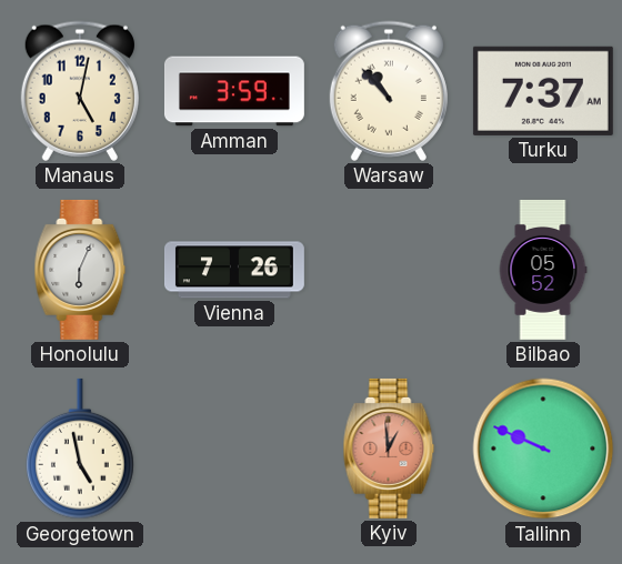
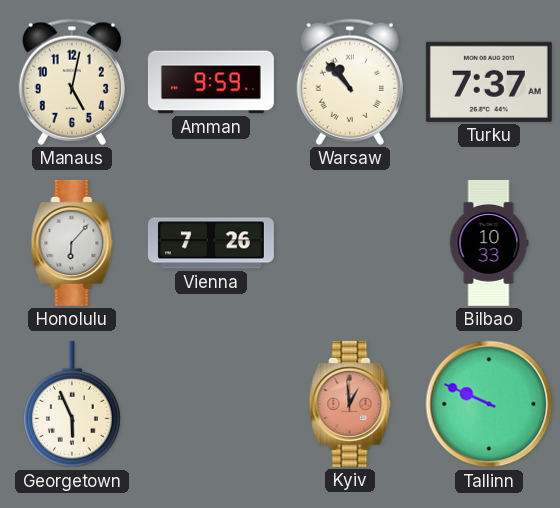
Amman: 3:59 -> 9:59
Honolulu: 6:04 -> 6:07
Bilbao: 05:52 -> 10:33
Georgetown: 4:58 -> 5:56
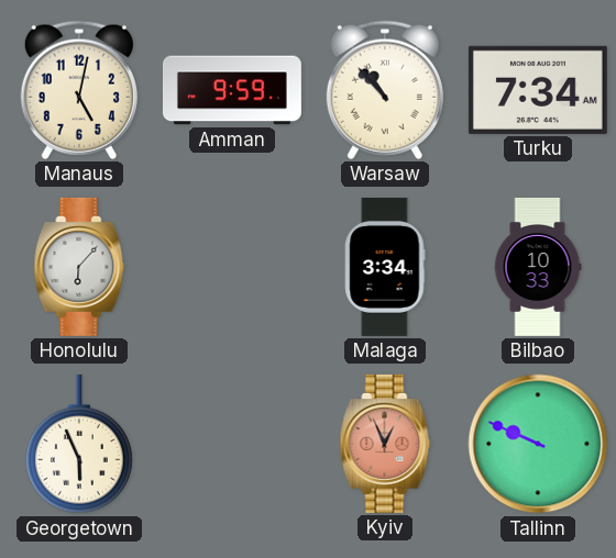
Turku: 7:37 -> 7:34
Vienna: 7:26 -> none
Malaga: none -> 3:34
Kyiv: 12:59 -> 12:56
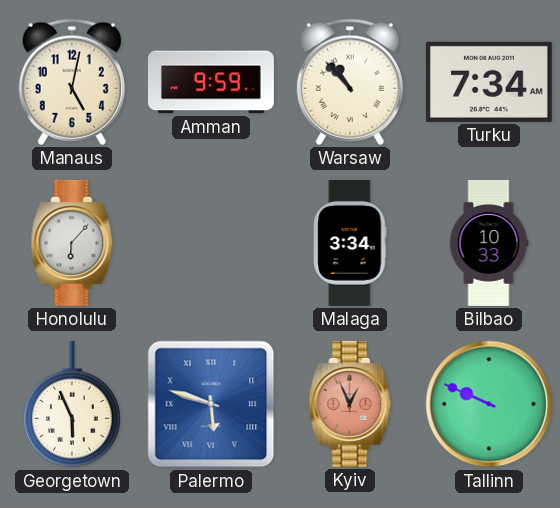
Palermo: none -> 5:48
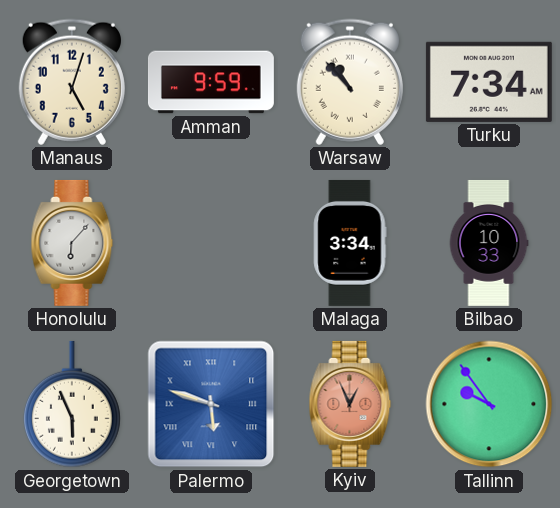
Manaus: 5:02 -> 5:03
Tallinn: 9:49 -> 9:54
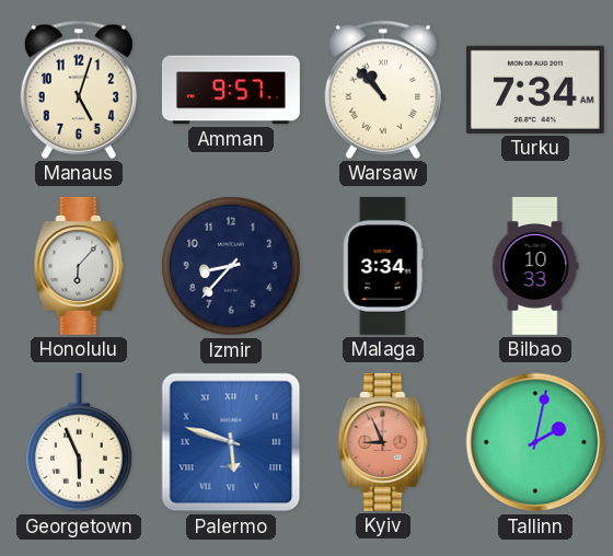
Amman: 9:59 -> 9:57
Izmir: none -> 8:37
Kyiv: 12:56 -> 8:56
Tallinn: 9:54 -> 2:02
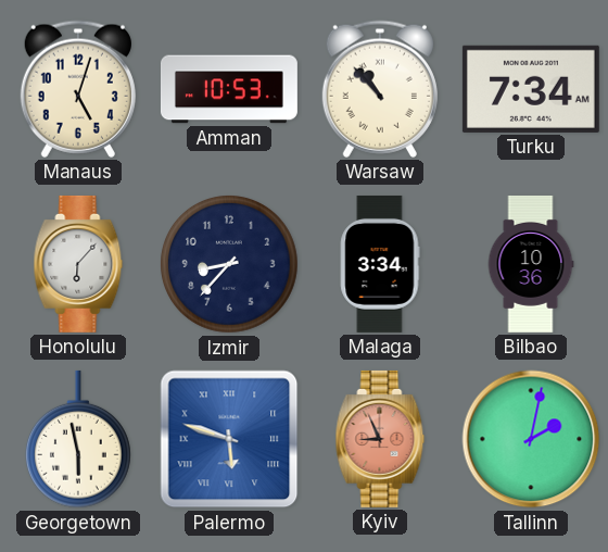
Amman: 9:57 -> 10:53
Bilbao: 10:33 -> 10:36
Georgetown: 5:56 -> 5:58
